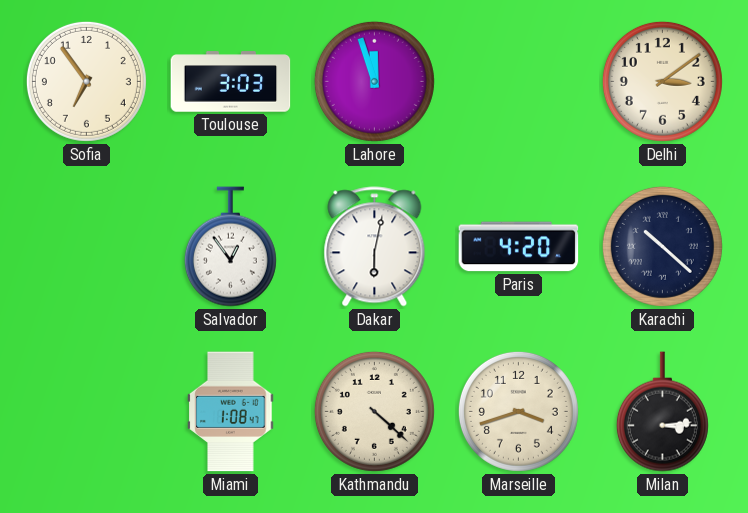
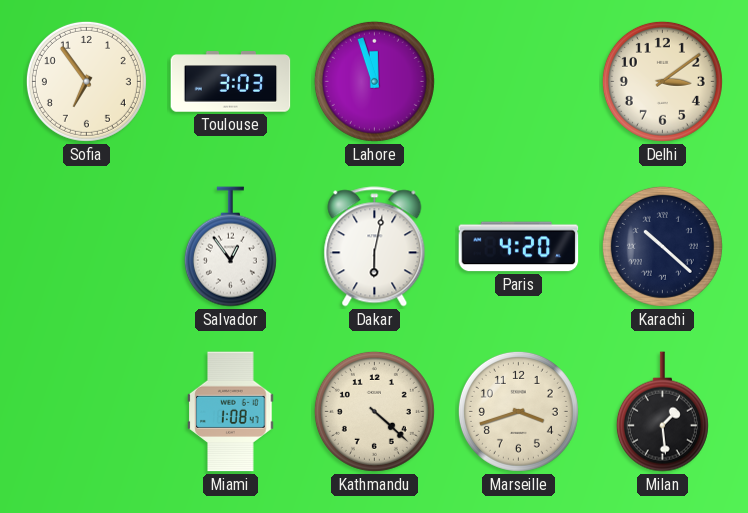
Milan: 3:14 -> 1:29
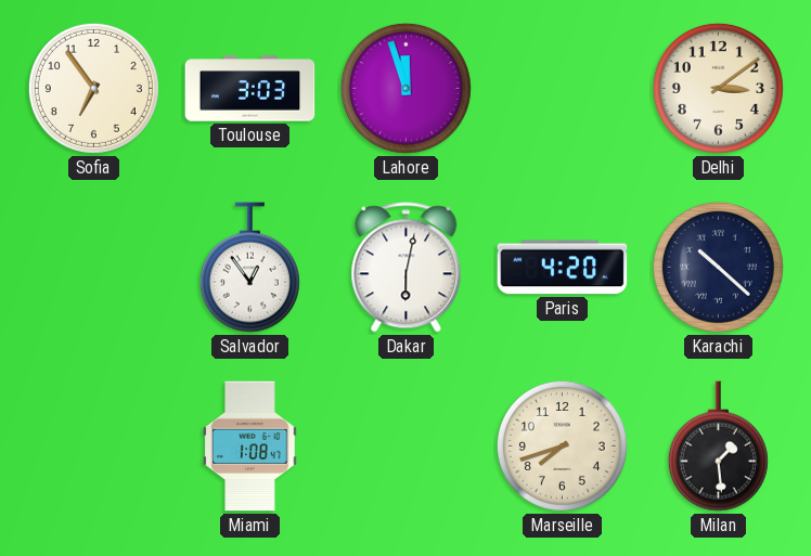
Kathmandu: 4:22 -> none
Marseille: 3:42 -> 7:42
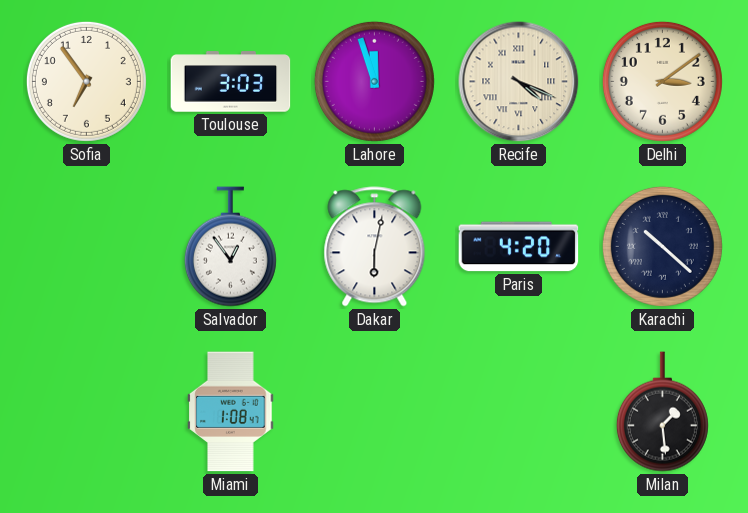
Recife: none -> 4:19
Marseille: 7:42 -> none
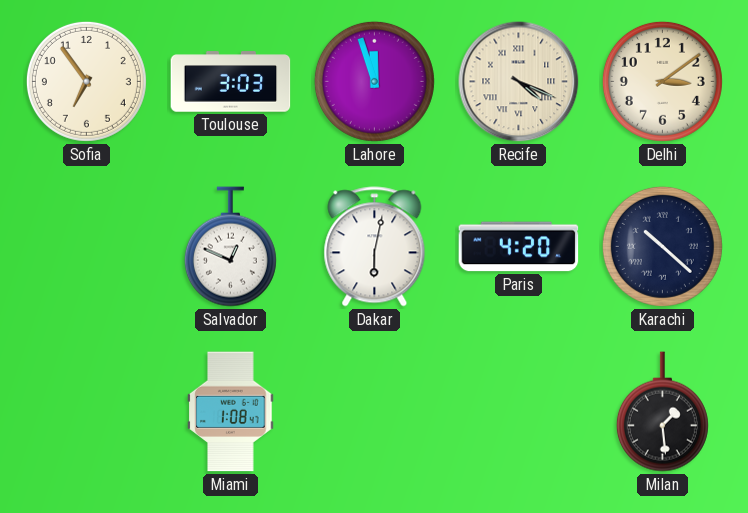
Salvador: 12:54 -> 12:49
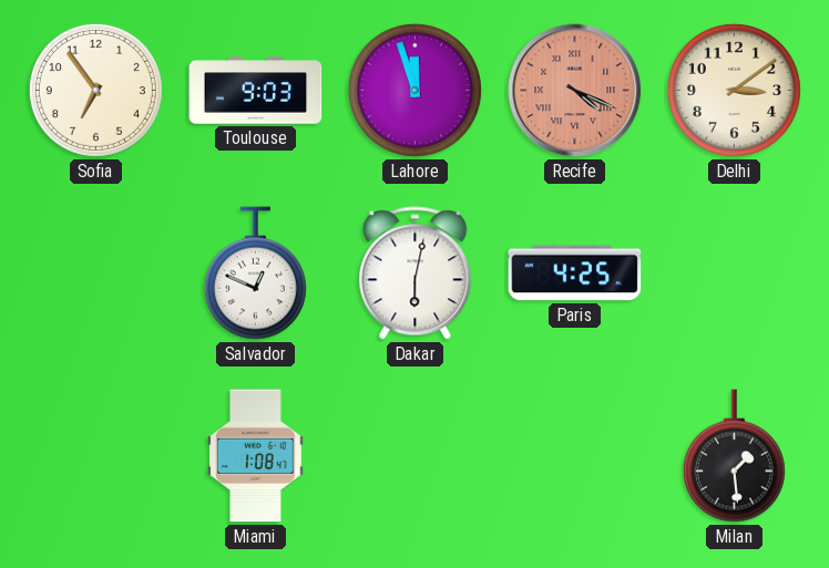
Toulouse: 3:03 -> 9:03
Recife dial: cream -> salmon
Paris: 4:20 -> 4:25
Karachi: 10:22 -> none
